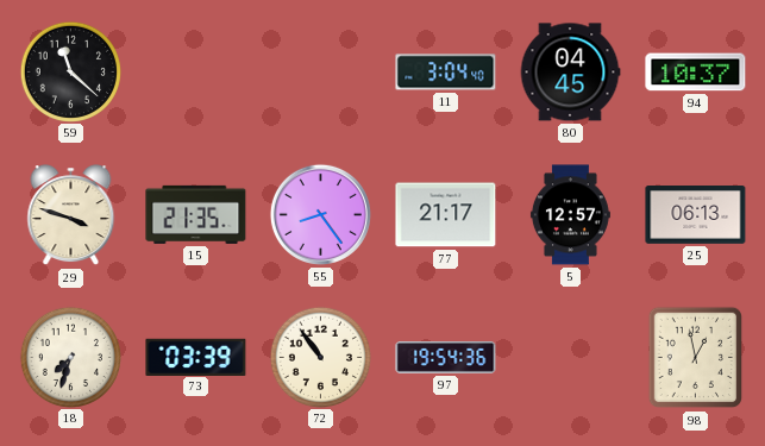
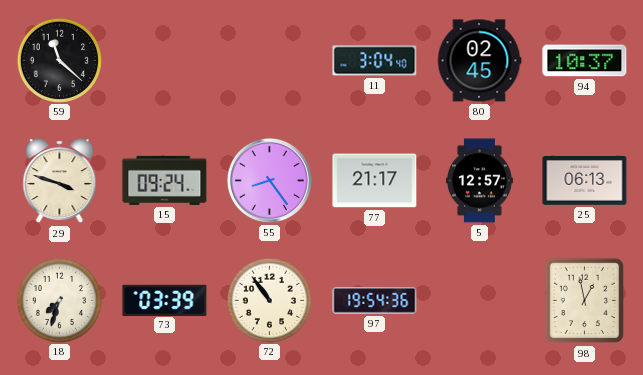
80: 04:45 -> 02:45
15: 21:35 -> 09:24
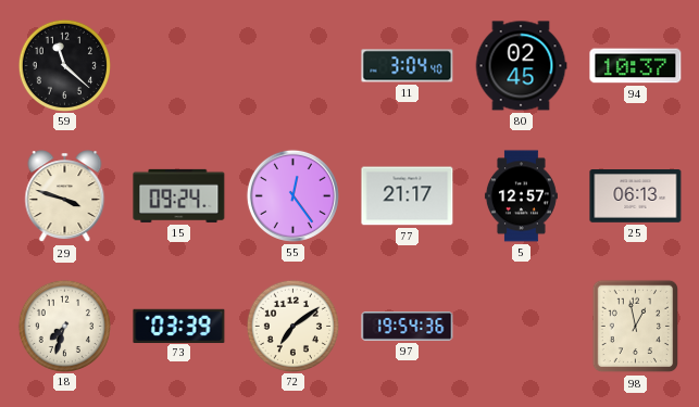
55: 8:24 -> 12:24
72: 10:54 -> 7:09
